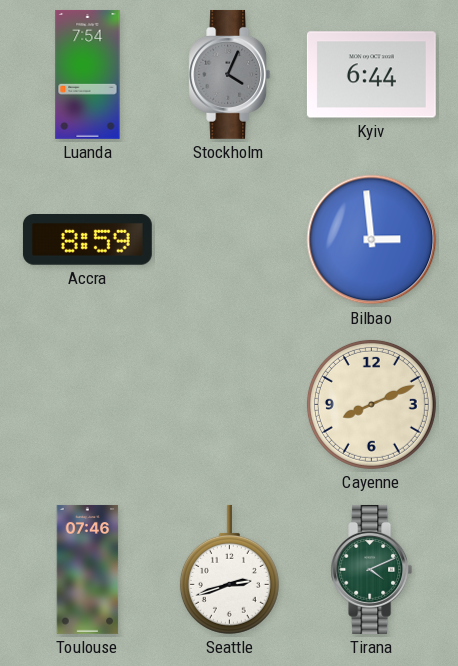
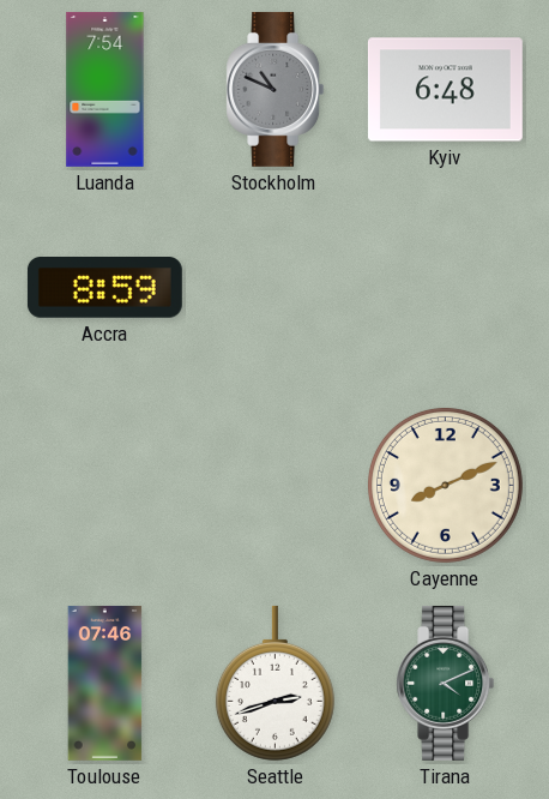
Stockholm: 4:04 -> 10:49
Kyiv: 6:44 -> 6:48
Bilbao: 2:59 -> none
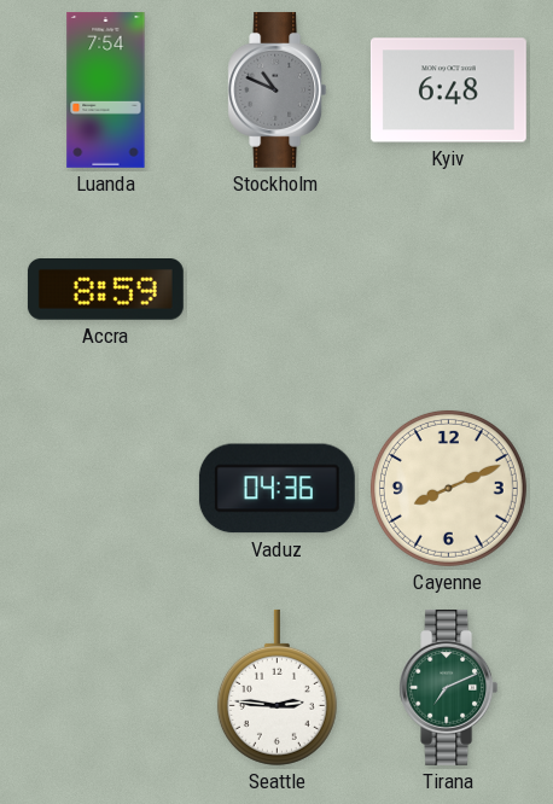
Vaduz: none -> 04:36
Toulouse: 07:46 -> none
Seattle: 2:42 -> 2:46
Tirana: 4:11 -> 7:11
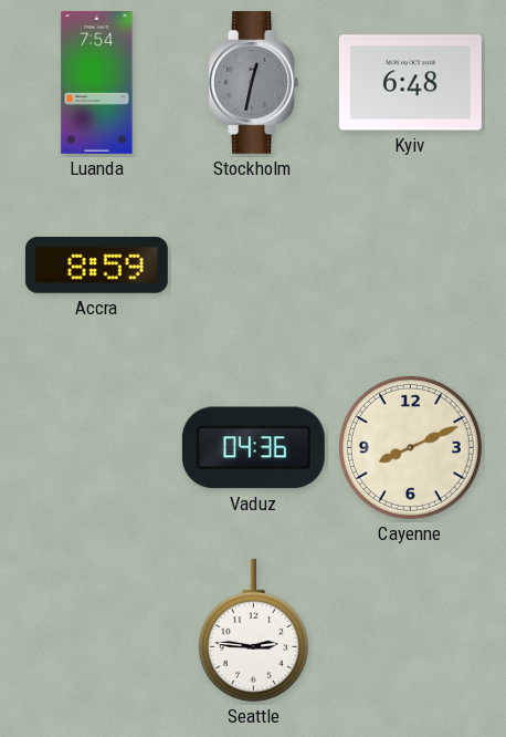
Stockholm: 10:49 -> 12:32
Tirana: 7:11 -> none
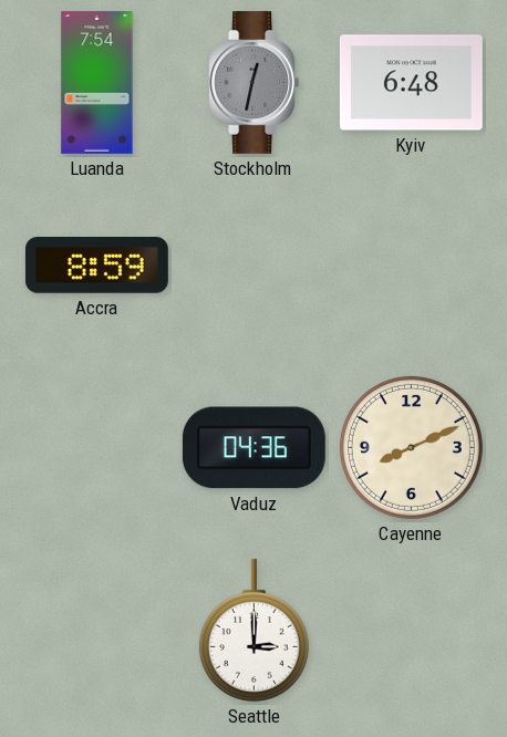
Seattle: 2:46 -> 3:00
